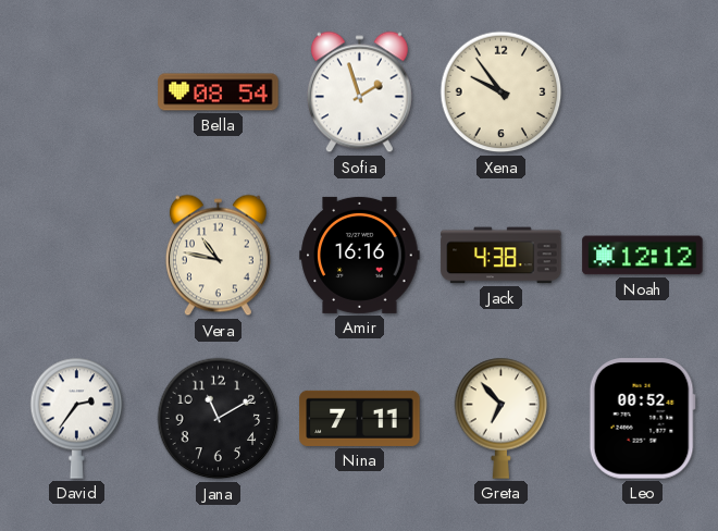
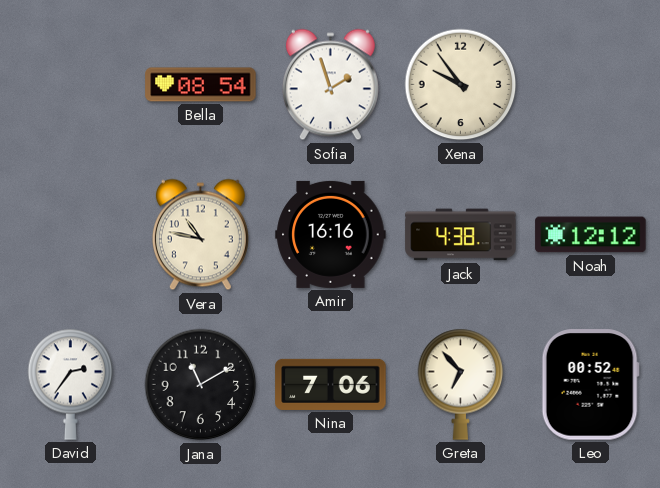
Nina: 7:11 -> 7:06
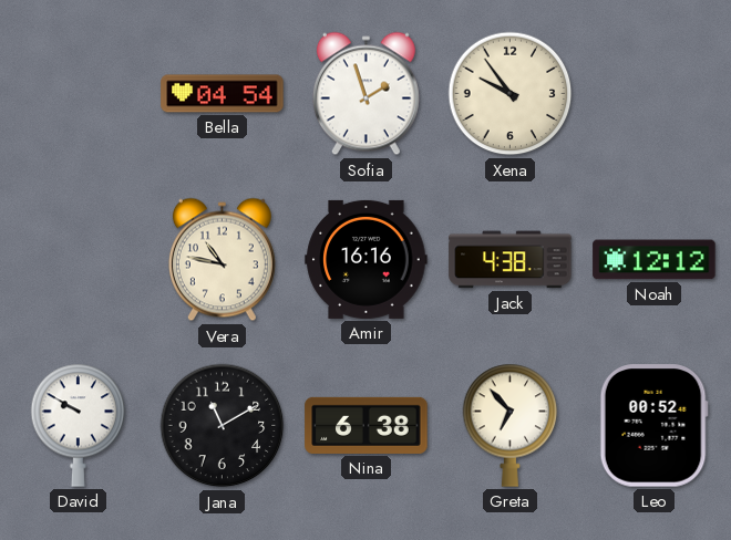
Bella: 08:54 -> 04:54
David: 2:36 -> 9:50
Nina: 7:06 -> 6:38
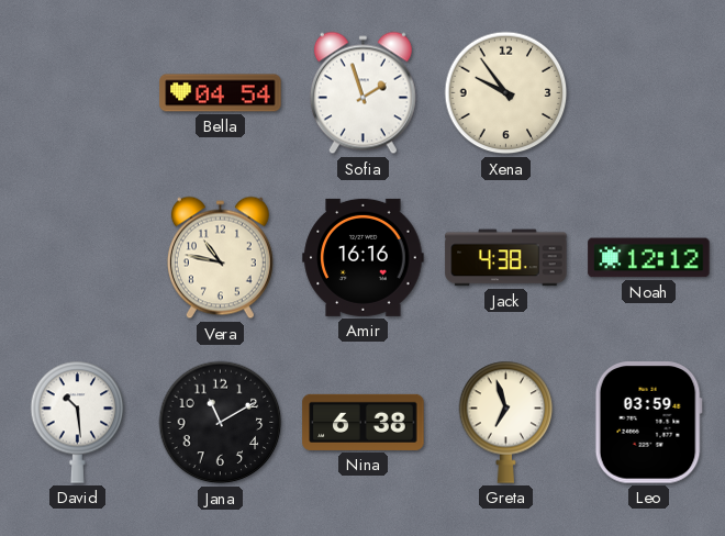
David: 9:50 -> 10:29
Greta: 6:53 -> 6:57
Leo: 00:52 -> 03:59
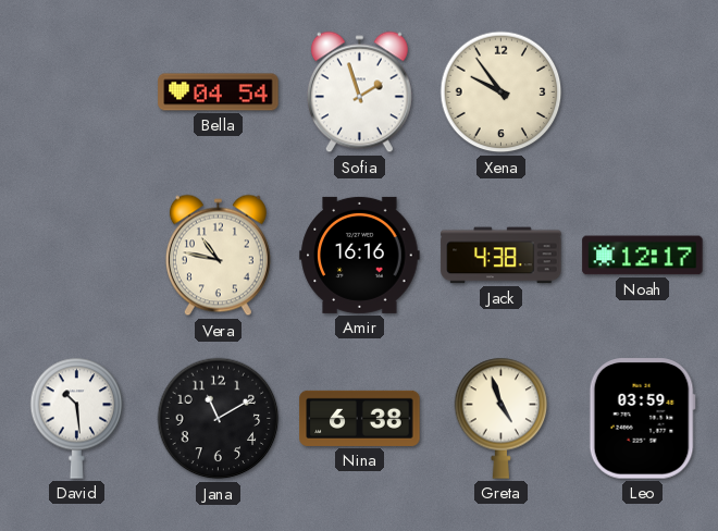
Noah: 12:12 -> 12:17
Greta: 6:57 -> 4:57
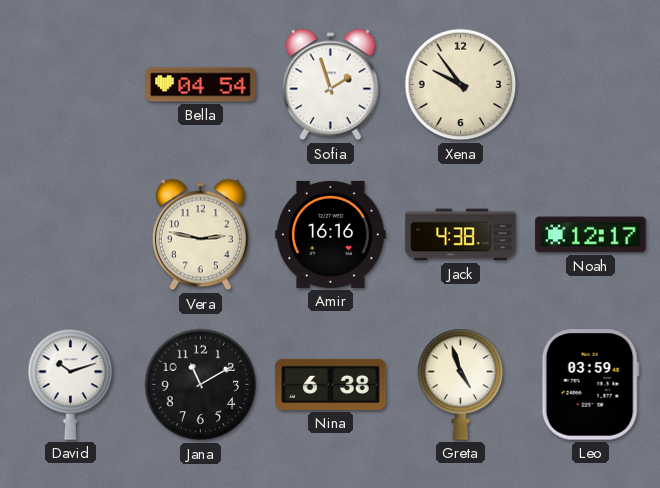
Vera: 10:47 -> 2:47
David: 10:29 -> 10:12
